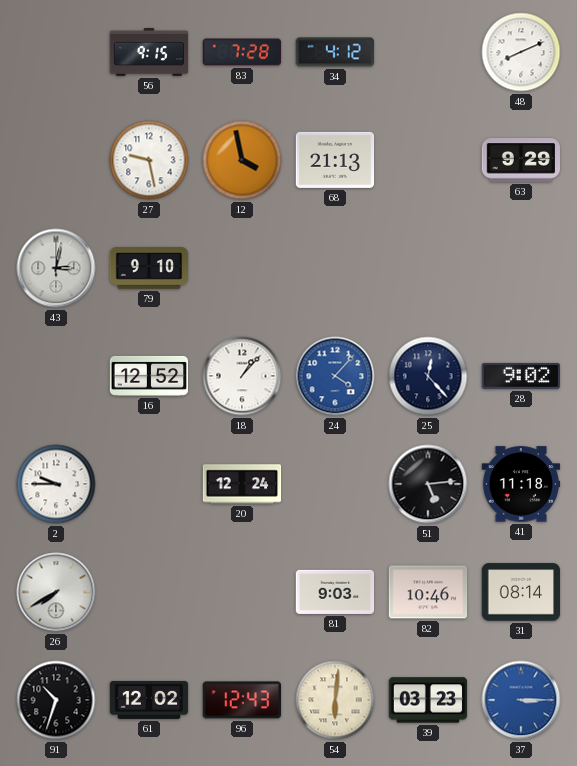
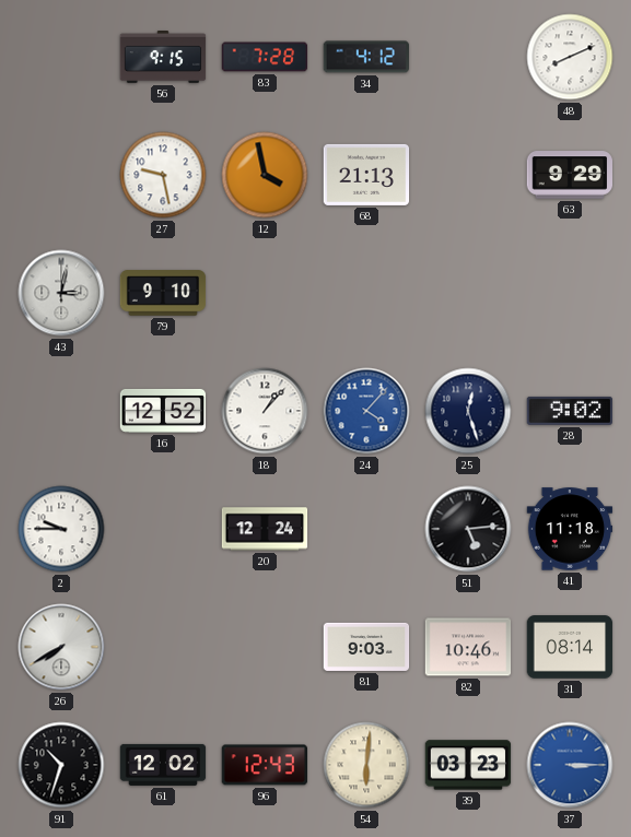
25: 12:23 -> 12:27
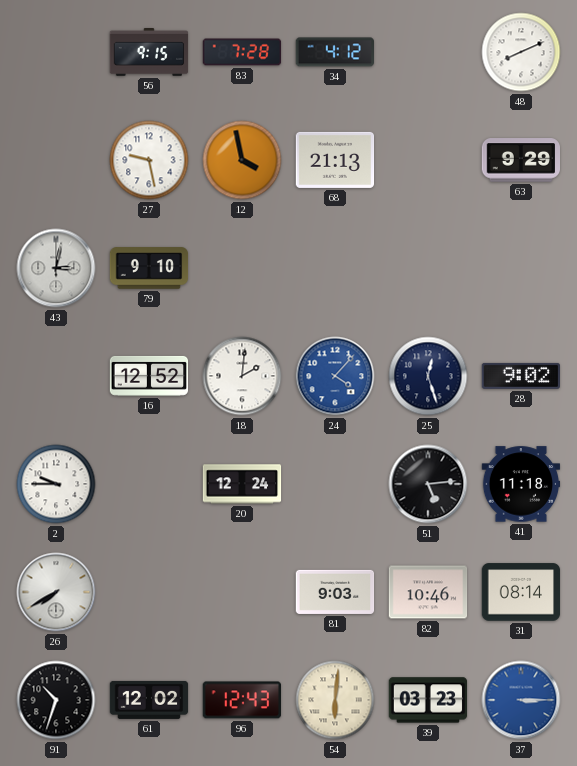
18: 1:07 -> 2:01
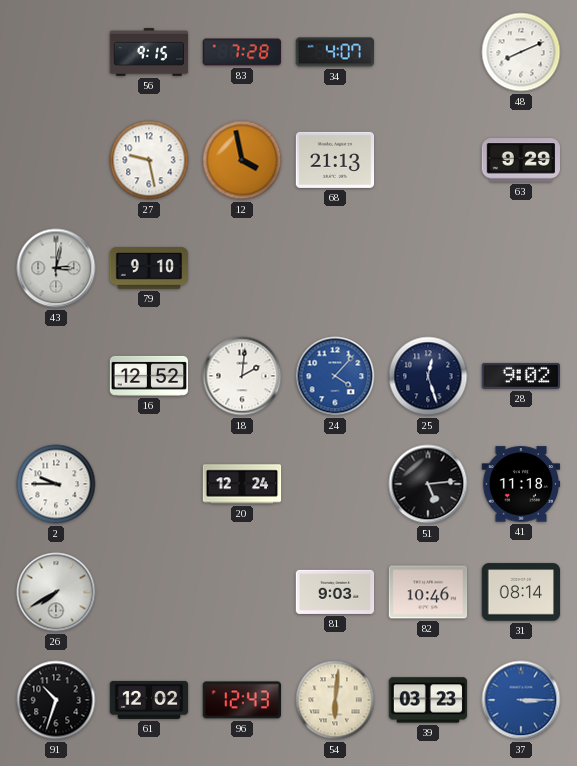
34: 4:12 -> 4:07
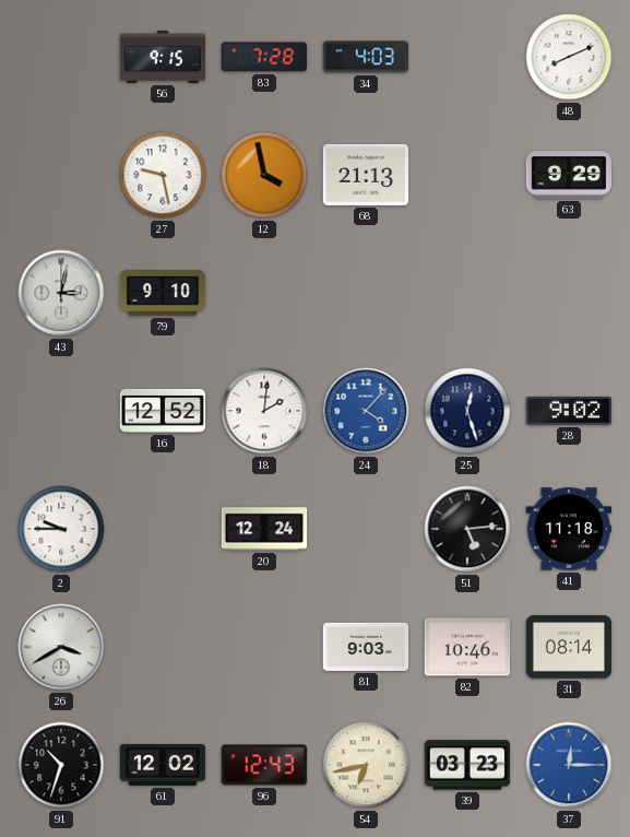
34: 4:07 -> 4:03
26: 7:40 -> 3:40
54: 6:01 -> 6:43
37: 3:15 -> 12:15
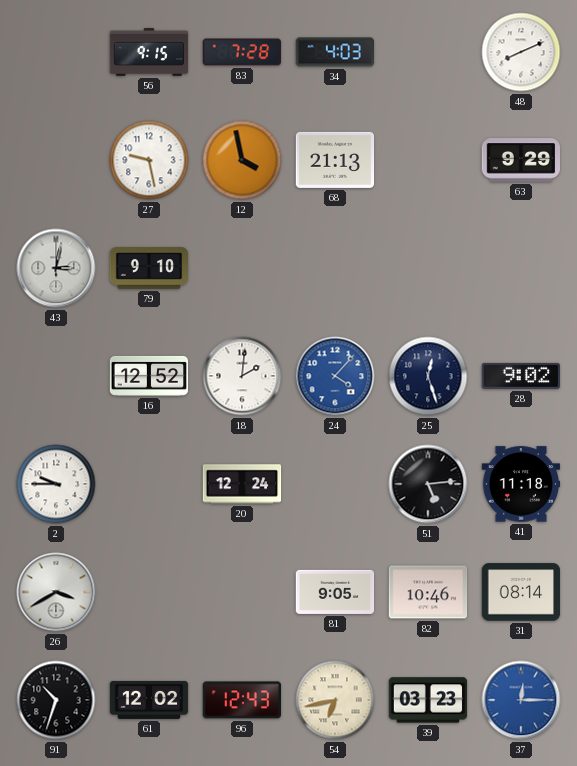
81: 9:03 -> 9:05
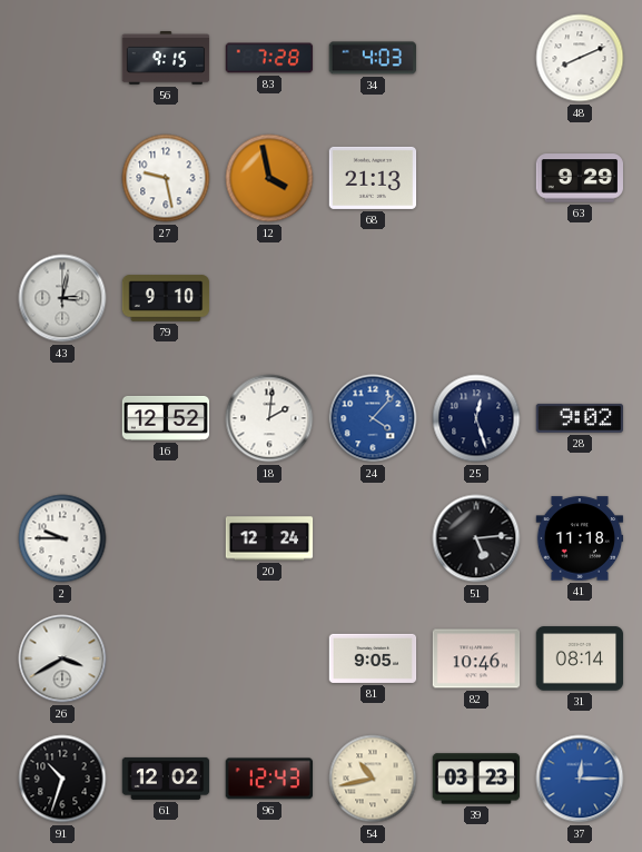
54: 6:43 -> 10:43
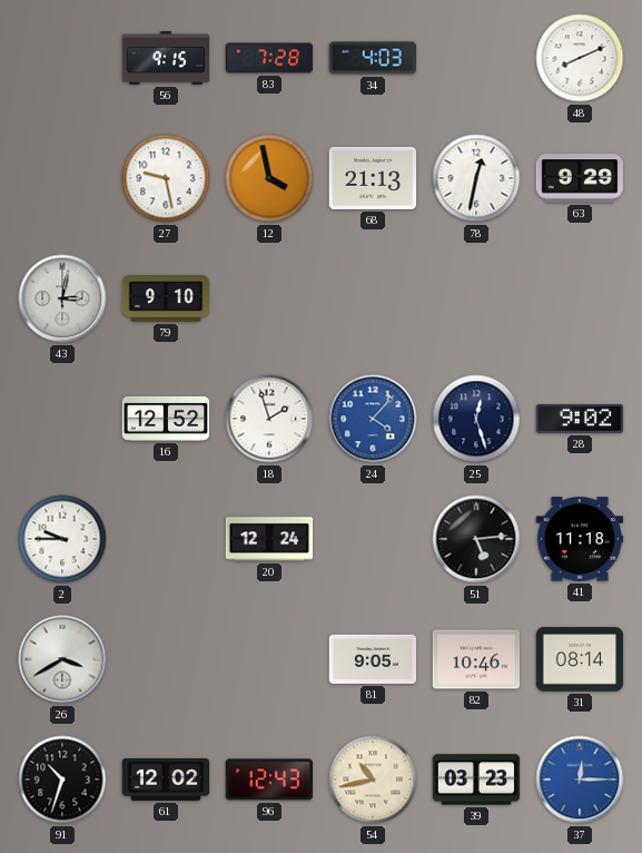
78: none -> 12:32
18: 2:01 -> 1:57
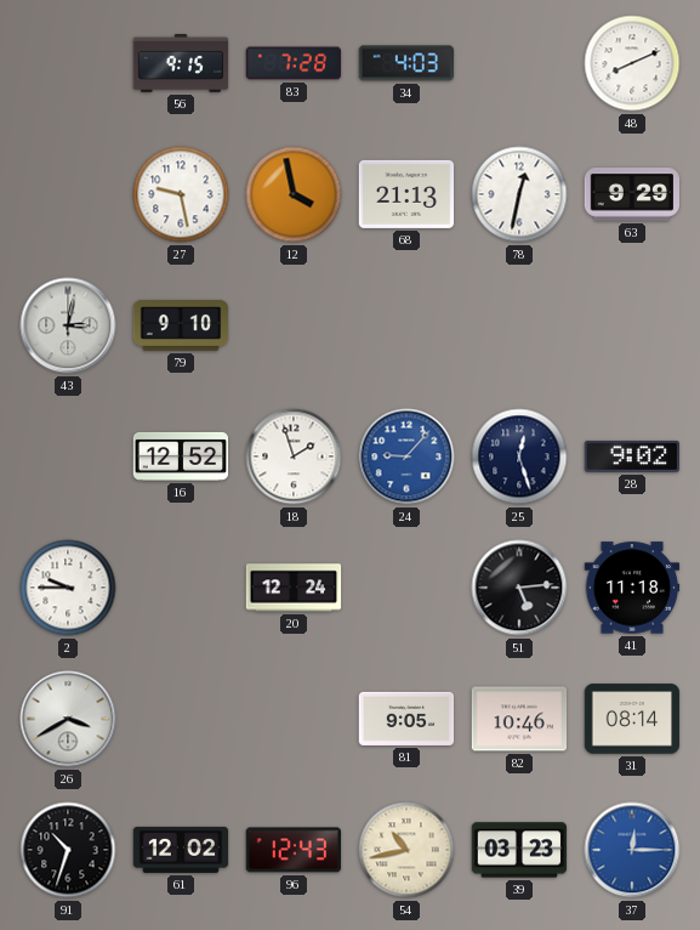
24: 4:07 -> 9:07
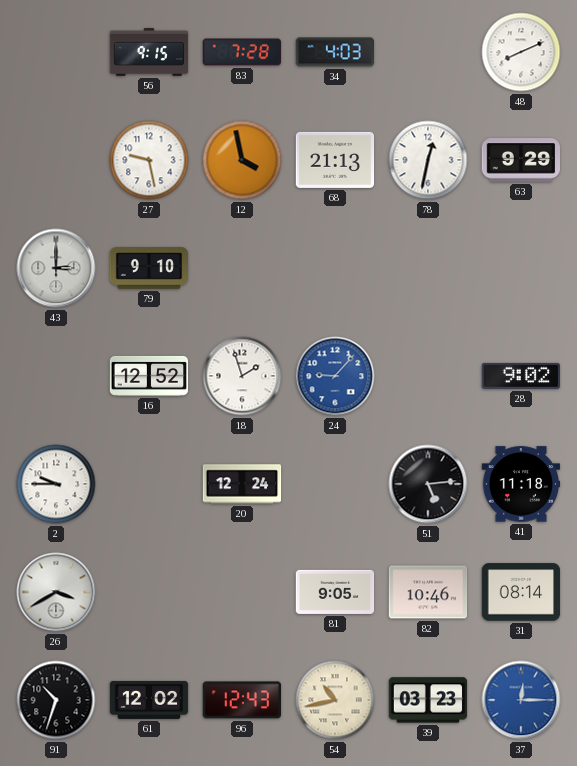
43: 3:02 -> 3:00
25: 12:27 -> none
